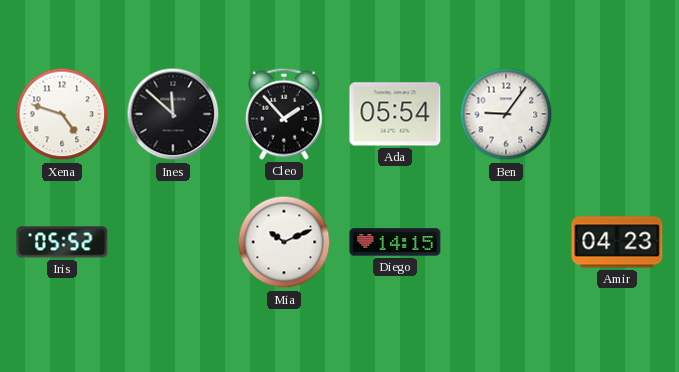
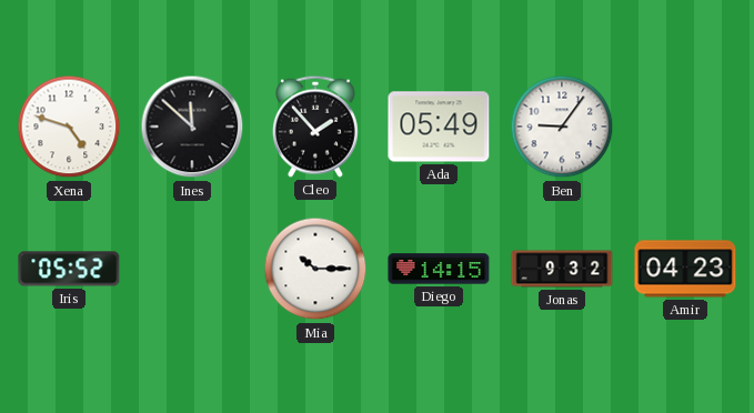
Ada: 05:54 -> 05:49
Mia: 10:11 -> 10:15
Jonas: none -> 9:32
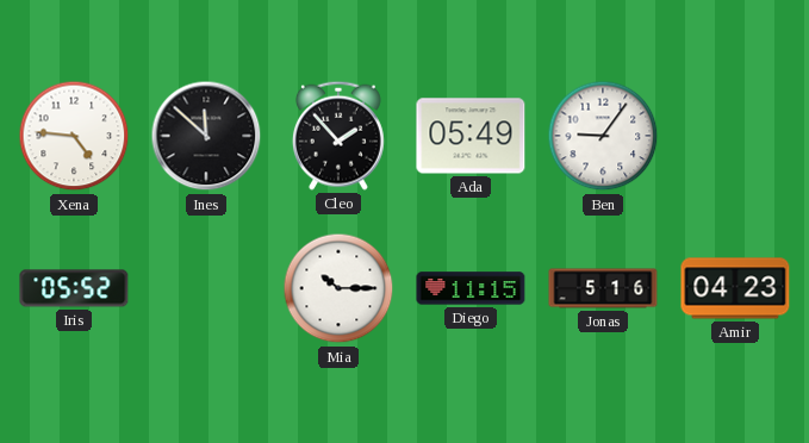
Xena: 4:48 -> 4:46
Diego: 14:15 -> 11:15
Jonas: 9:32 -> 5:16
